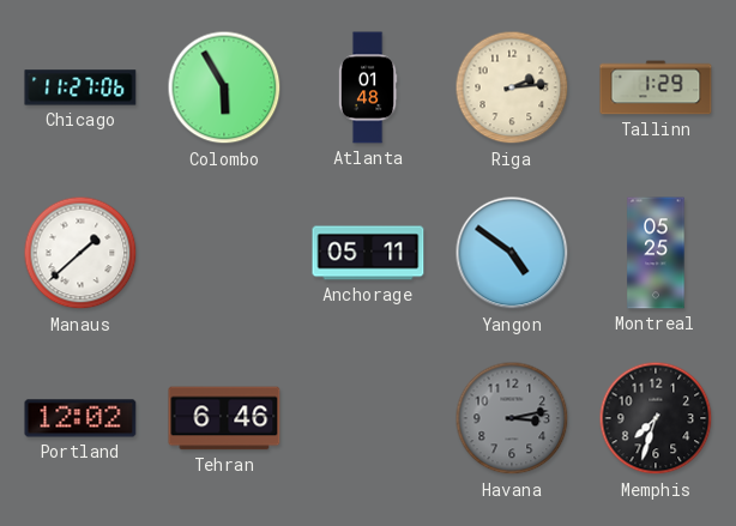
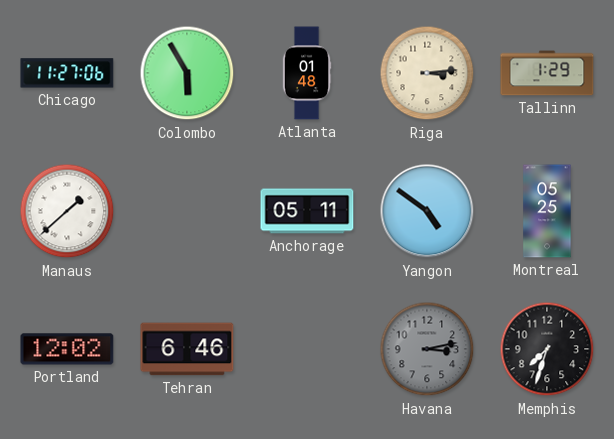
Riga: 2:14 -> 3:14
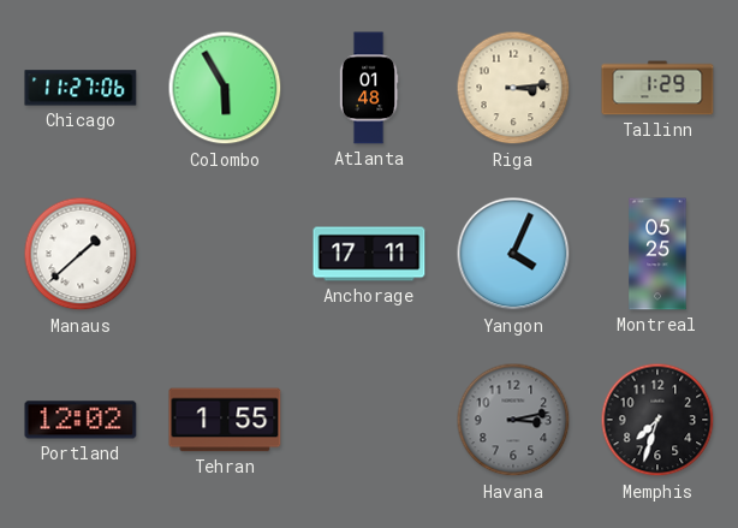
Anchorage: 05:11 -> 17:11
Yangon: 4:51 -> 4:04
Tehran: 6:46 -> 1:55
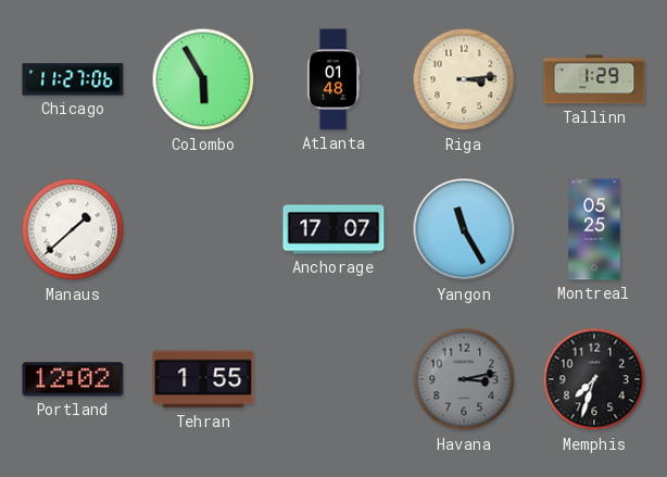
Anchorage: 17:11 -> 17:07
Yangon: 4:04 -> 11:25
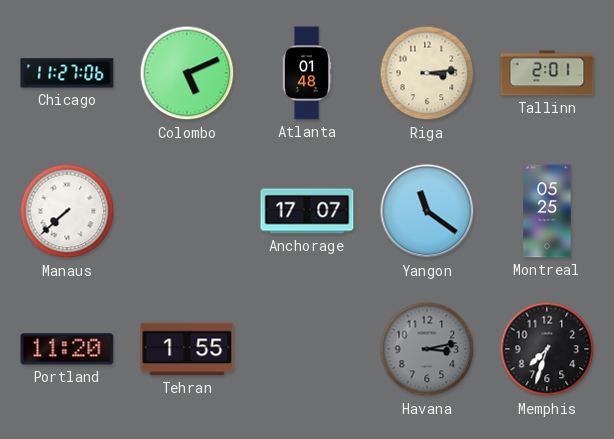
Colombo: 5:55 -> 5:11
Tallinn: 1:29 -> 2:01
Manaus: 1:38 -> 7:38
Yangon: 11:25 -> 11:21
Portland: 12:02 -> 11:20
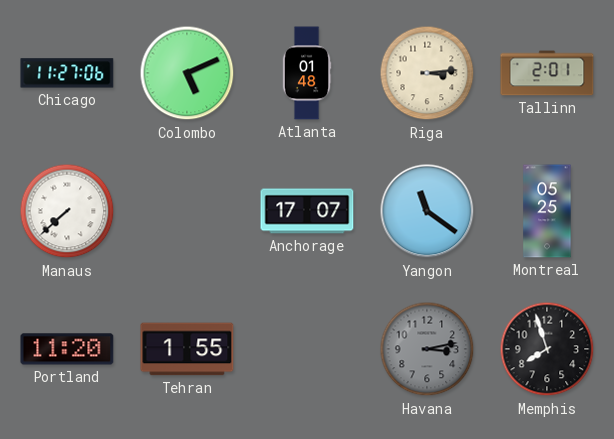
Memphis: 7:33 -> 7:57
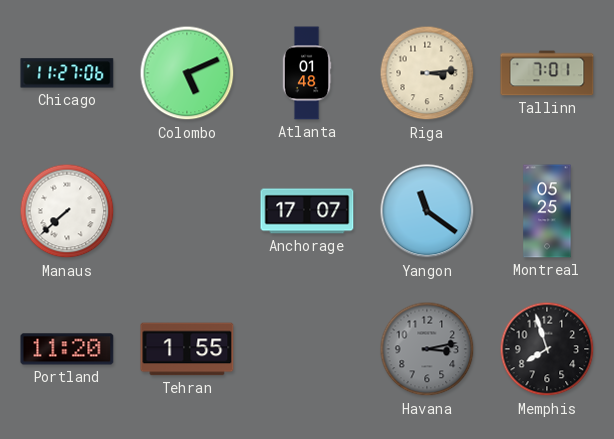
Tallinn: 2:01 -> 7:01
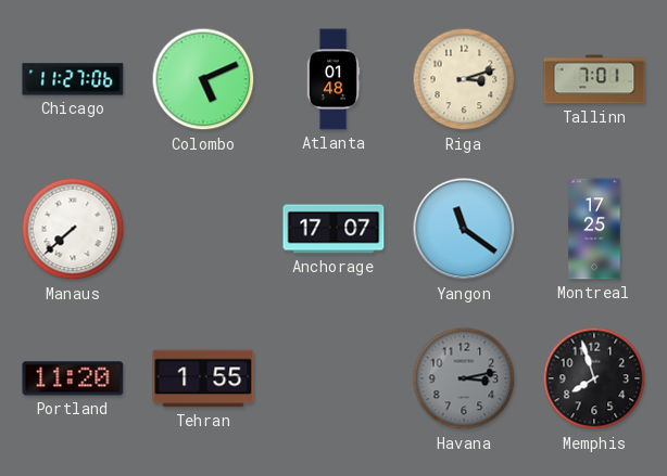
Riga: 3:14 -> 3:12
Montreal: 05:25 -> 17:25
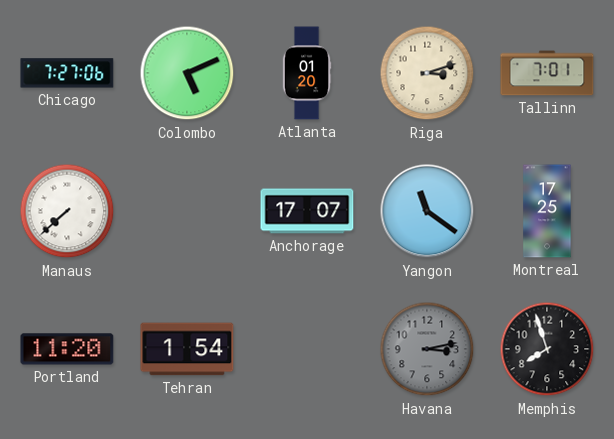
Chicago: 11:27 -> 7:27
Atlanta: 01:48 -> 01:20
Tehran: 1:55 -> 1:54
